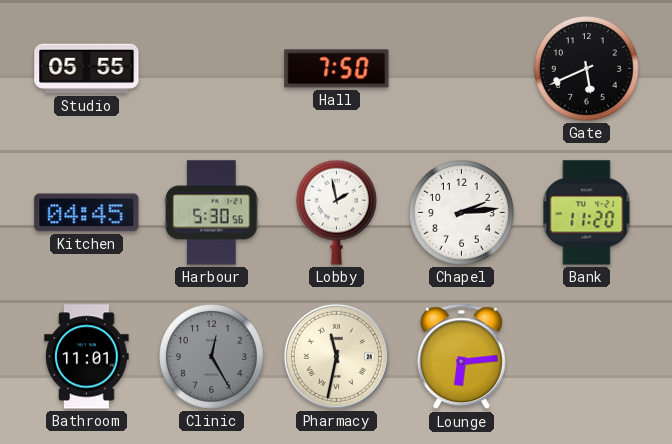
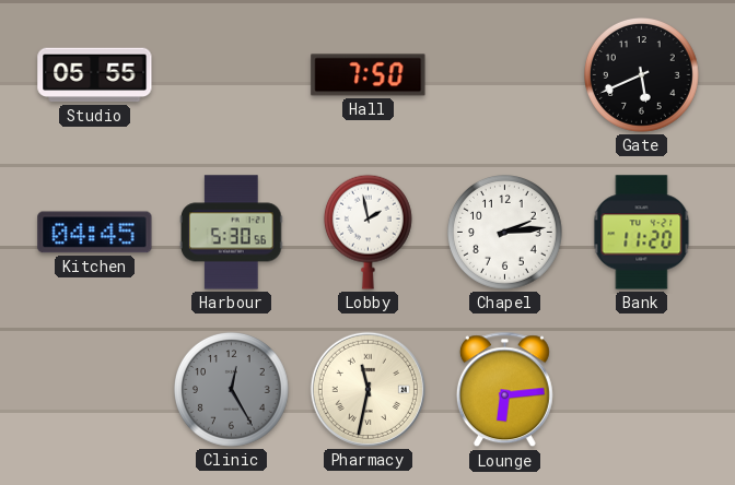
Bathroom: 11:01 -> none
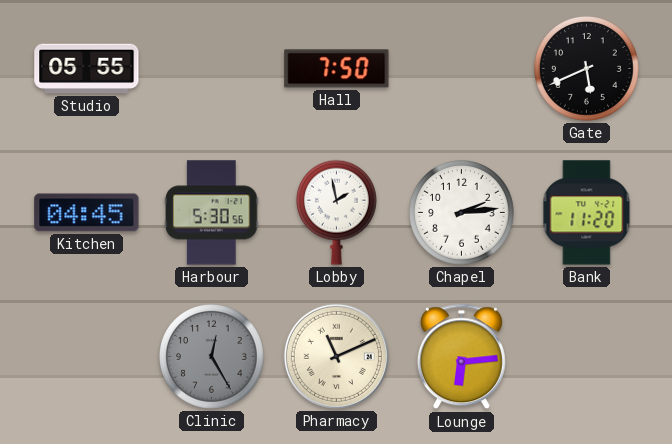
Pharmacy: 11:32 -> 11:11
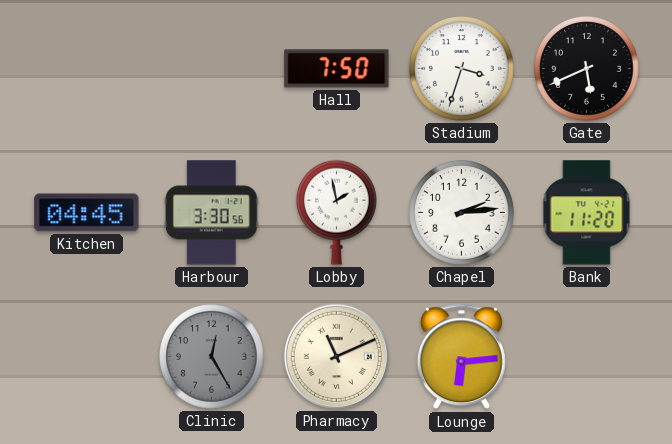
Studio: 05:55 -> none
Stadium: none -> 3:33
Harbour: 5:30 -> 3:30
